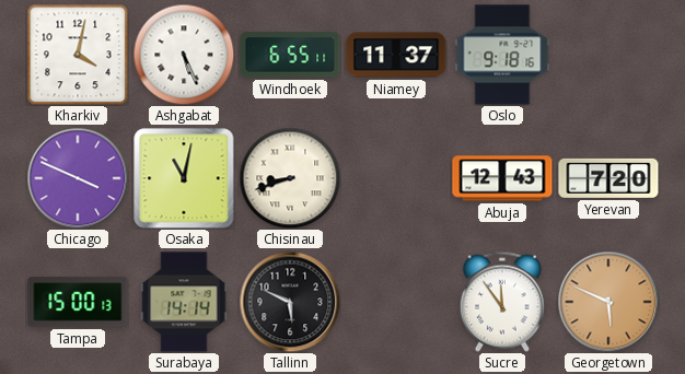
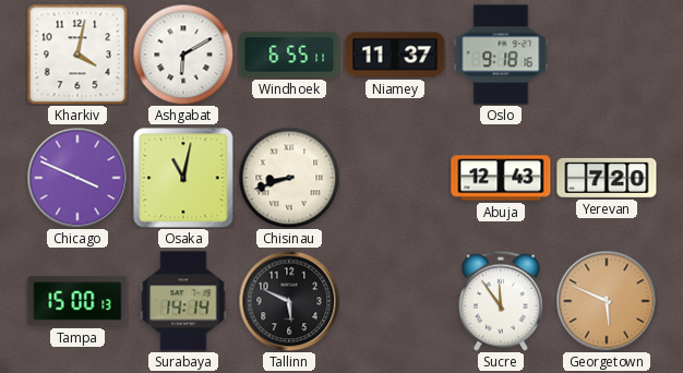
Ashgabat: 5:26 -> 6:10
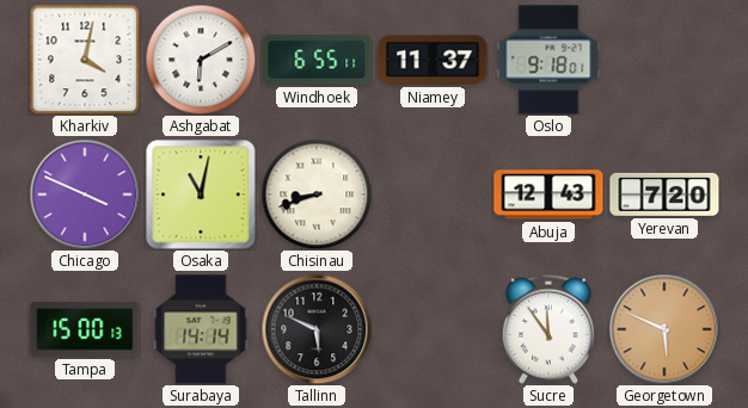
Oslo: 9:18:16 -> 9:18:01
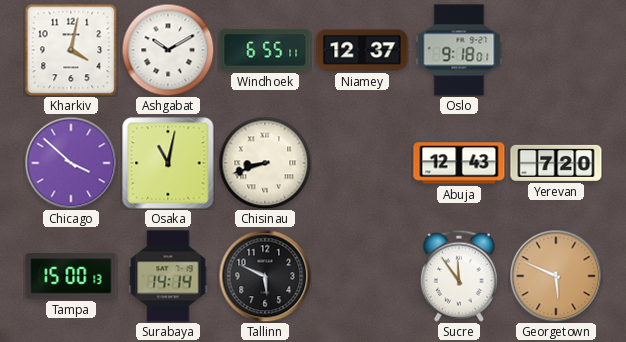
Ashgabat: 6:10 -> 10:10
Niamey: 11:37 -> 12:37
Chicago: 3:49 -> 3:52
